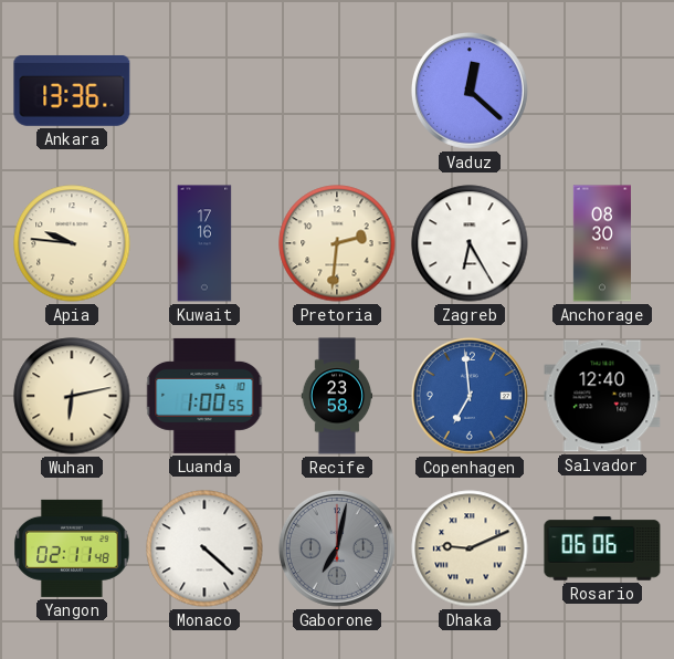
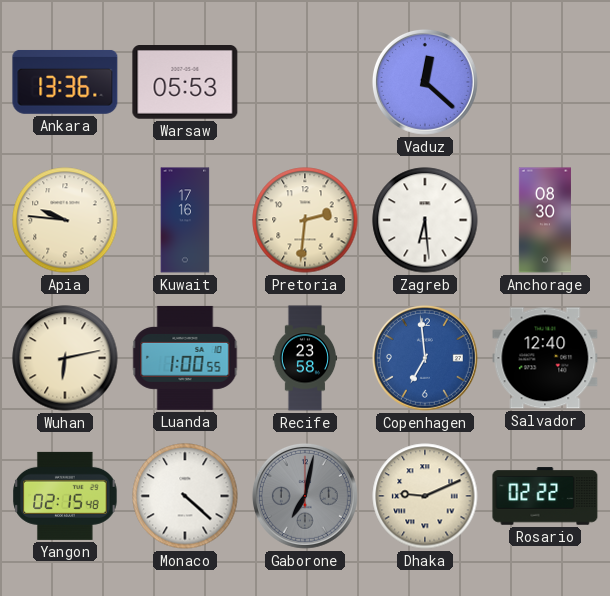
Warsaw: none -> 05:53
Zagreb: 6:25 -> 6:29
Yangon: 02:11 -> 02:15
Rosario: 06:06 -> 02:22
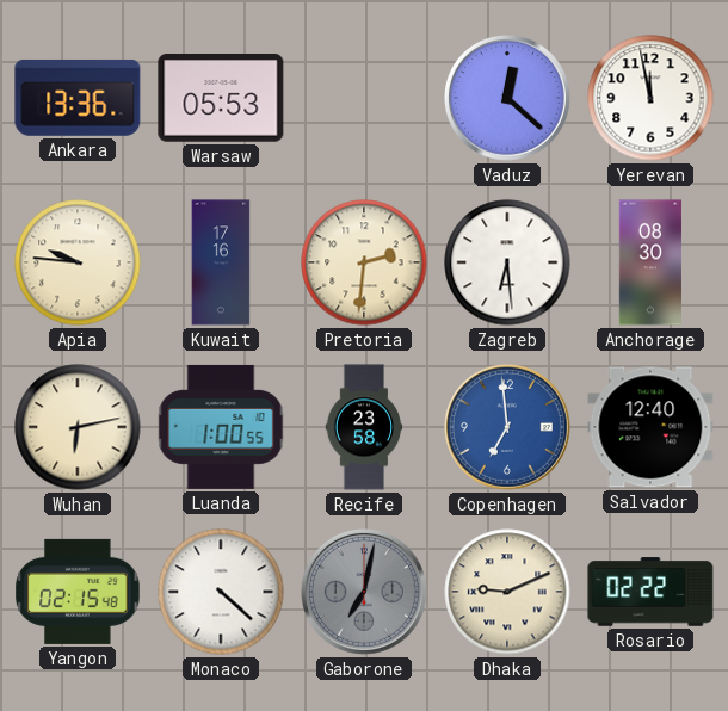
Yerevan: none -> 11:58
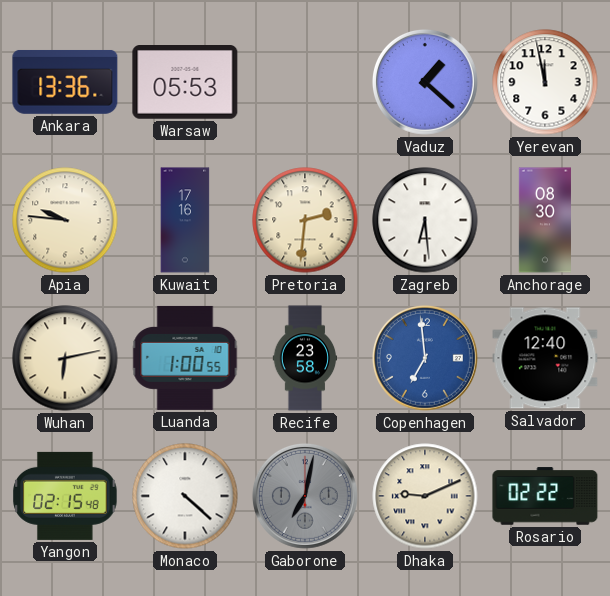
Vaduz: 12:22 -> 1:22
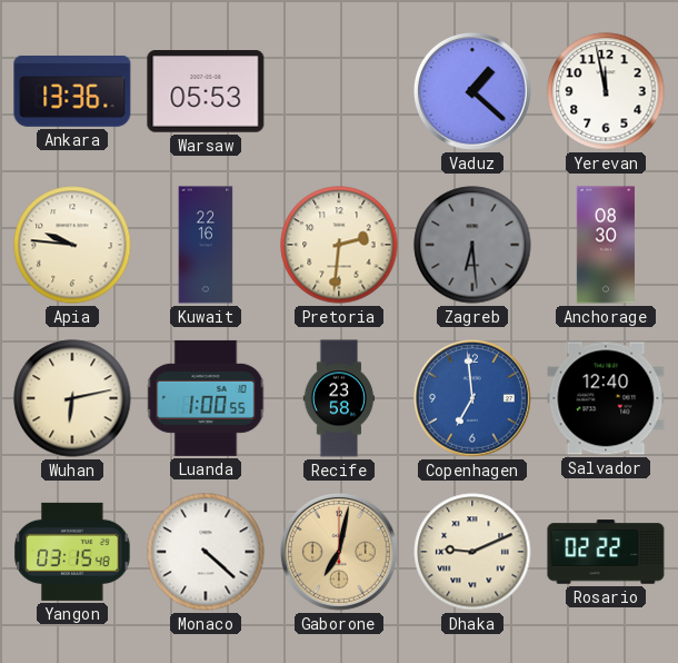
Kuwait: 17:16 -> 22:16
Zagreb dial: white -> grey
Yangon: 02:15 -> 03:15
Gaborone dial: grey -> champagne
